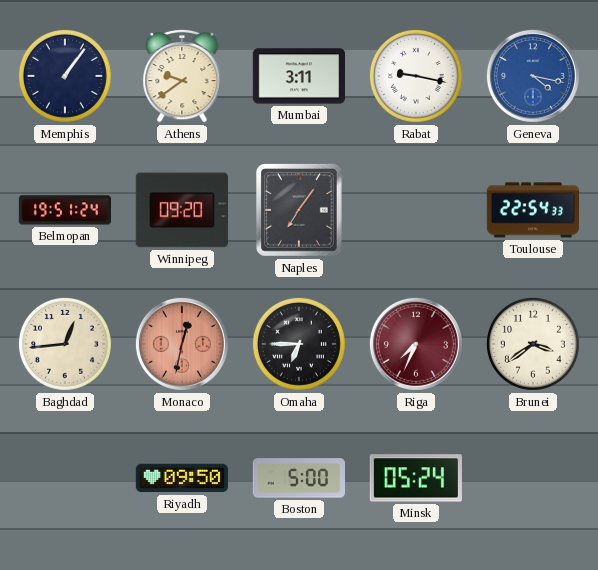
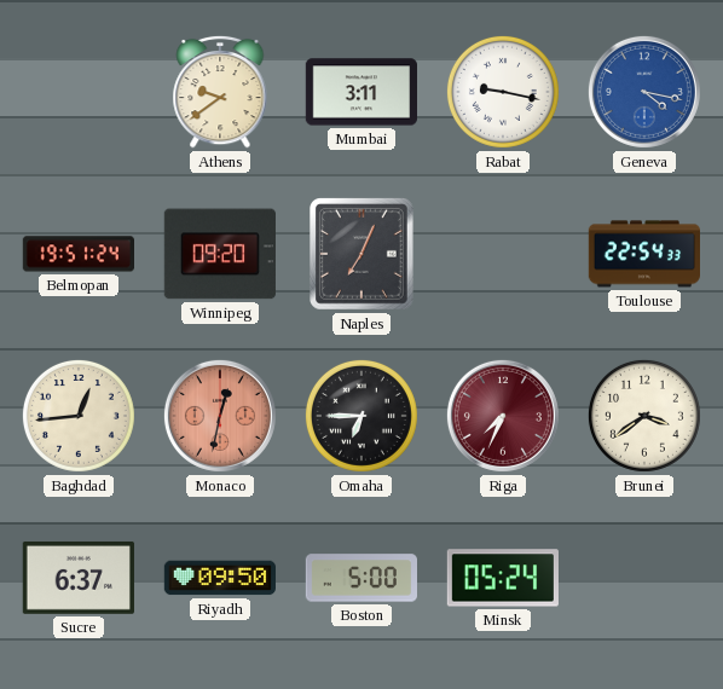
Memphis: 1:06 -> none
Naples: 7:06 -> 7:04
Sucre: none -> 6:37
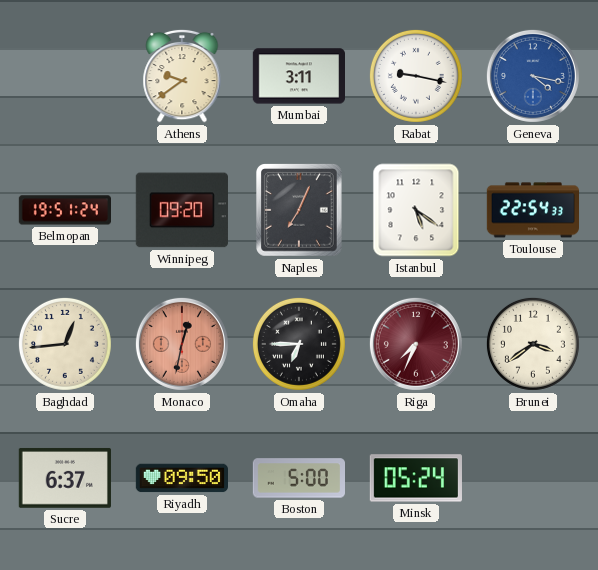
Istanbul: none -> 5:21
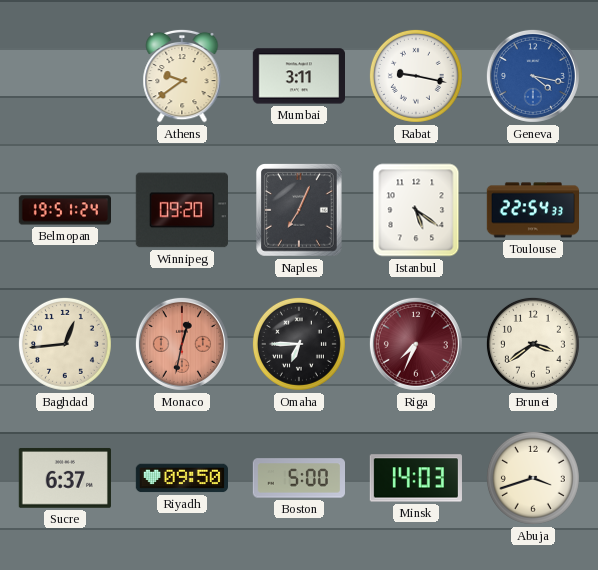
Minsk: 05:24 -> 14:03
Abuja: none -> 3:42
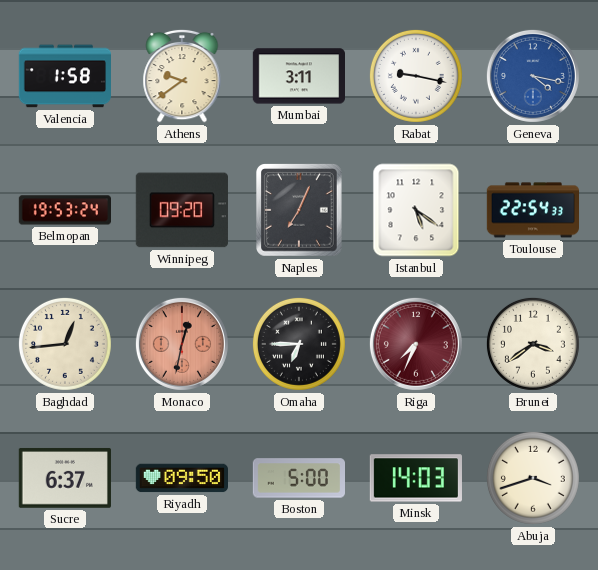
Valencia: none -> 1:58
Belmopan: 19:51 -> 19:53
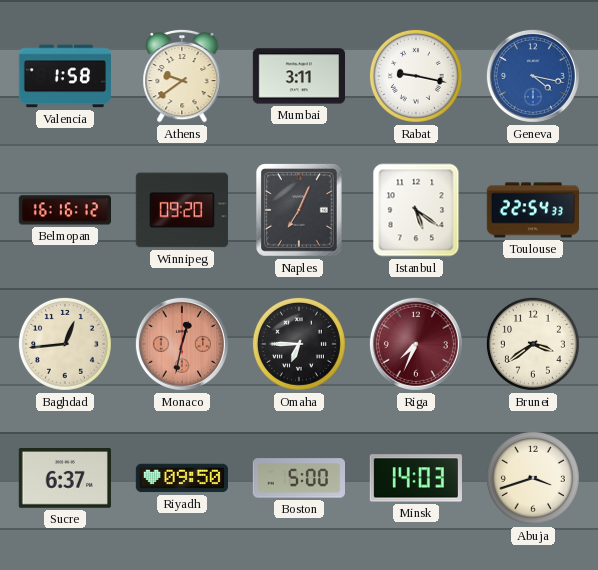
Belmopan: 19:53 -> 16:16
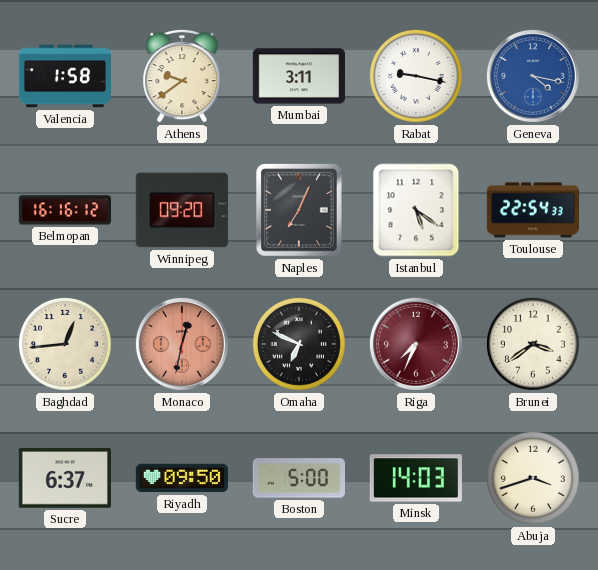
Omaha: 6:45 -> 6:49
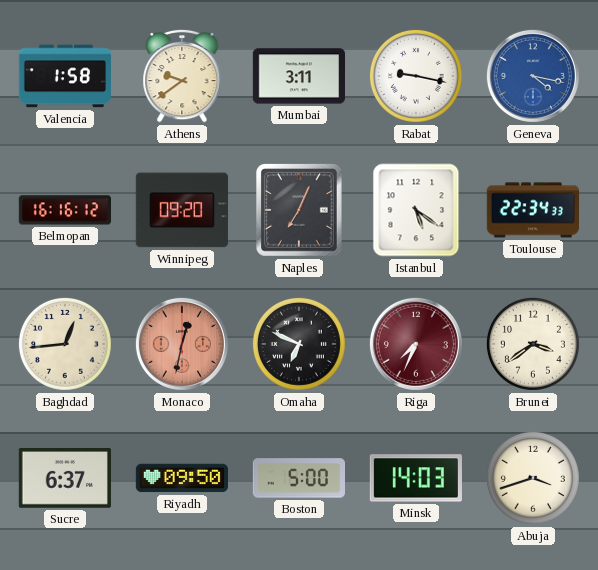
Toulouse: 22:54 -> 22:34
